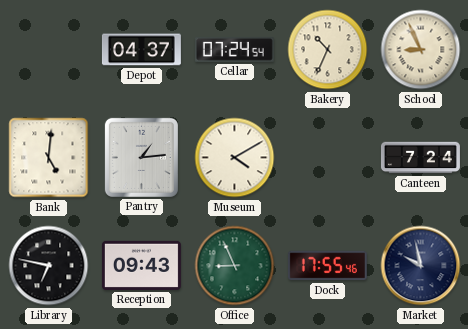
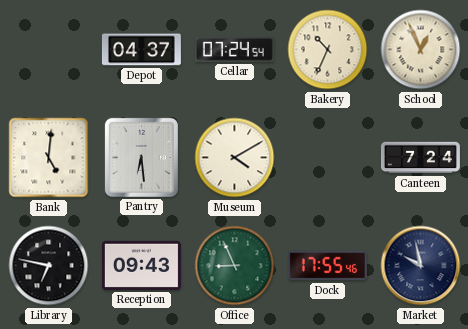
School: 8:56 -> 12:56
Pantry: 1:14 -> 6:29
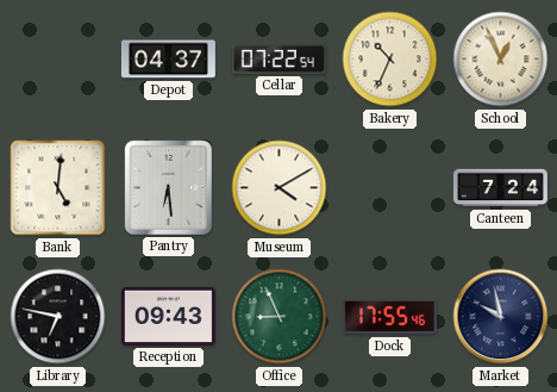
Cellar: 07:24 -> 07:22
